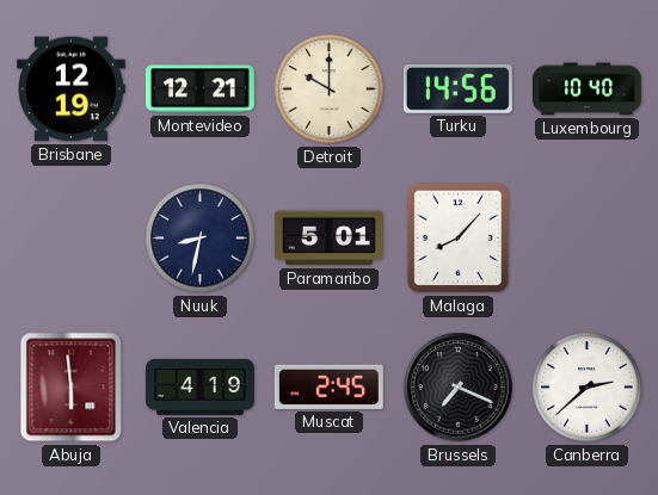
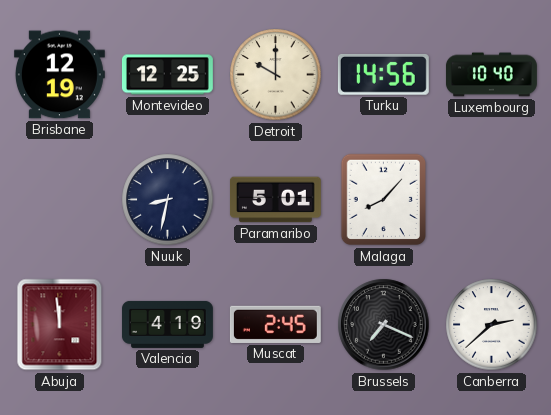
Montevideo: 12:21 -> 12:25
Abuja: 5:59 -> 11:59
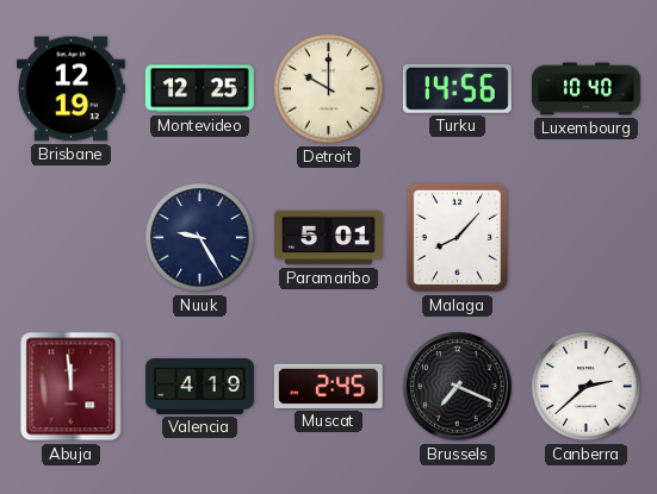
Nuuk: 8:32 -> 9:25
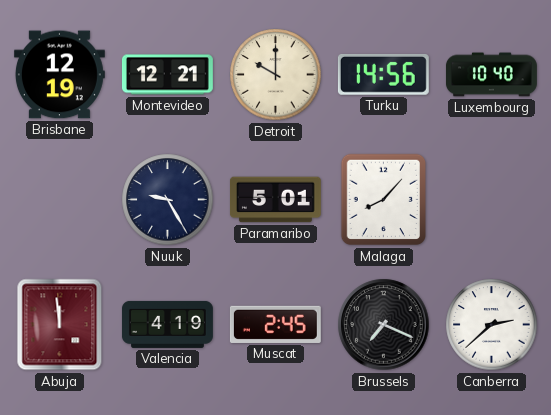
Montevideo: 12:25 -> 12:21
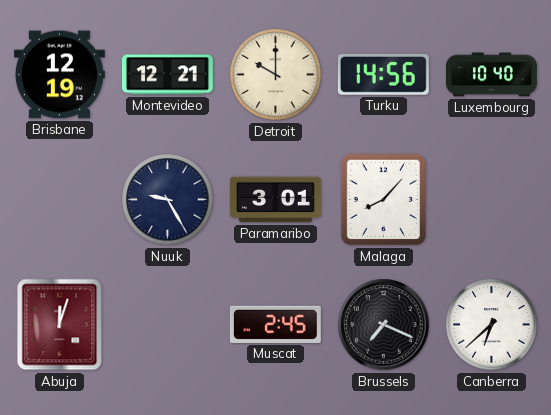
Paramaribo: 5:01 -> 3:01
Abuja: 11:59 -> 12:03
Valencia: 4:19 -> none
Canberra: 2:38 -> 6:38
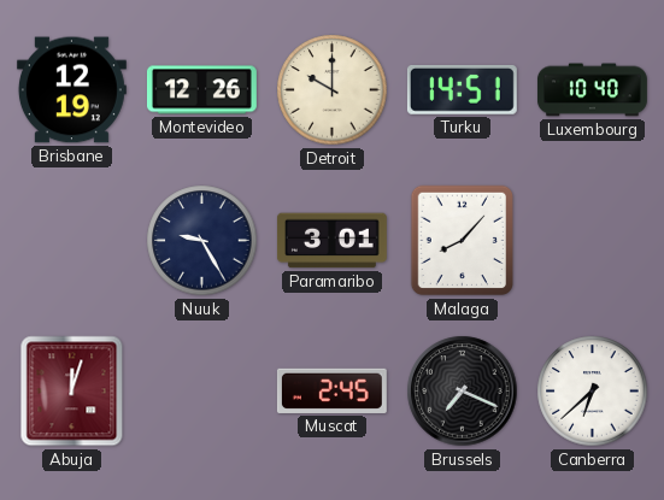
Montevideo: 12:21 -> 12:26
Turku: 14:56 -> 14:51
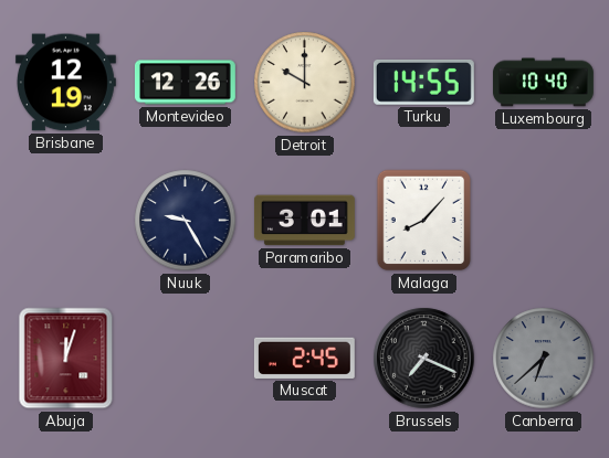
Turku: 14:51 -> 14:55
Canberra dial: white -> grey
